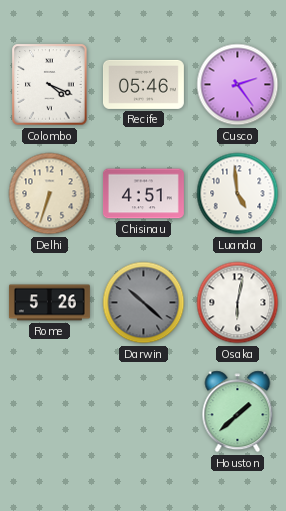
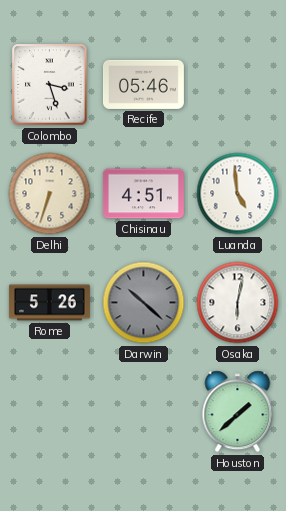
Colombo: 4:19 -> 3:27
Cusco: 2:24 -> none
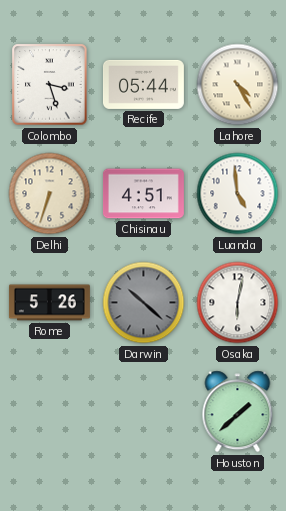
Recife: 05:46 -> 05:44
Lahore: none -> 4:25
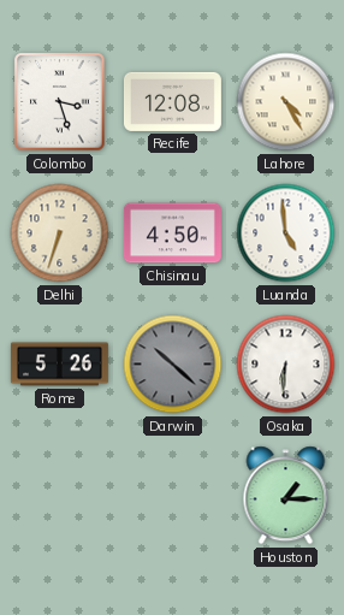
Recife: 05:44 -> 12:08
Chisinau: 4:51 -> 4:50
Osaka: 6:02 -> 6:31
Houston: 1:38 -> 1:15
